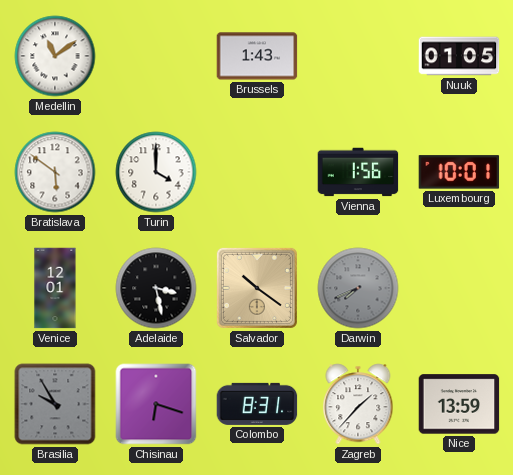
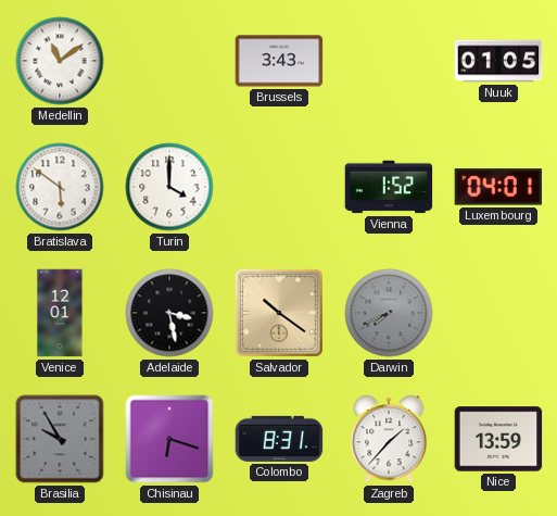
Brussels: 1:43 -> 3:43
Vienna: 1:56 -> 1:52
Luxembourg: 10:01 -> 04:01
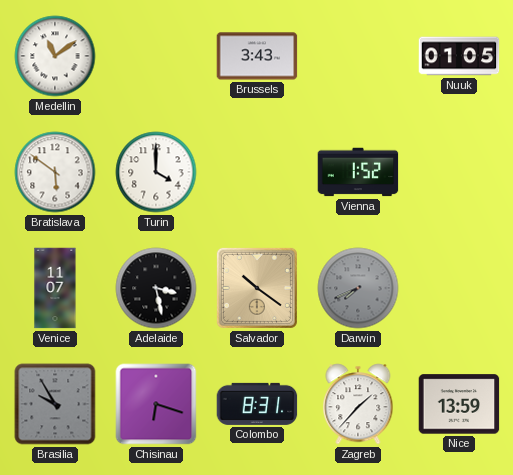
Luxembourg: 04:01 -> none
Venice: 12:01 -> 11:07
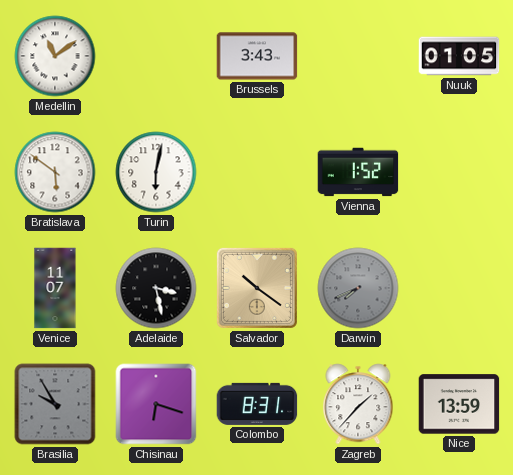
Turin: 4:00 -> 6:02
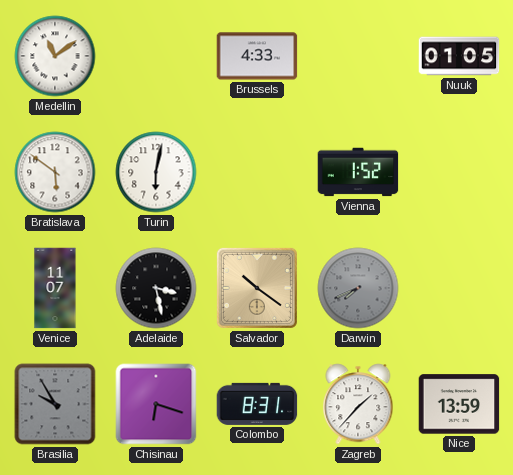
Brussels: 3:43 -> 4:33
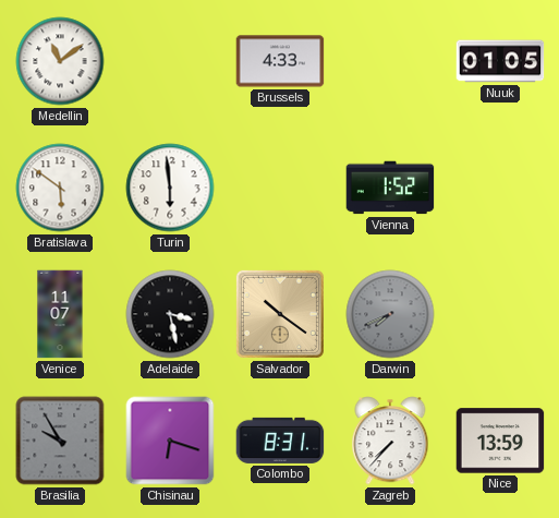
Turin: 6:02 -> 5:59
Zagreb: 1:37 -> 7:37
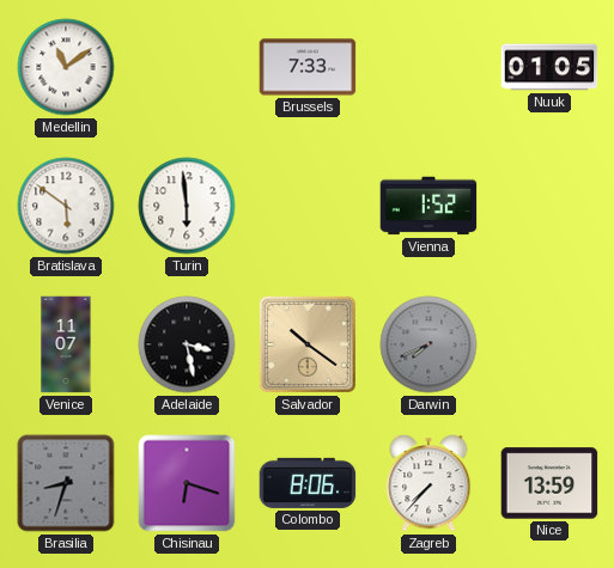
Brussels: 4:33 -> 7:33
Brasilia: 9:55 -> 8:33
Colombo: 8:31 -> 8:06
